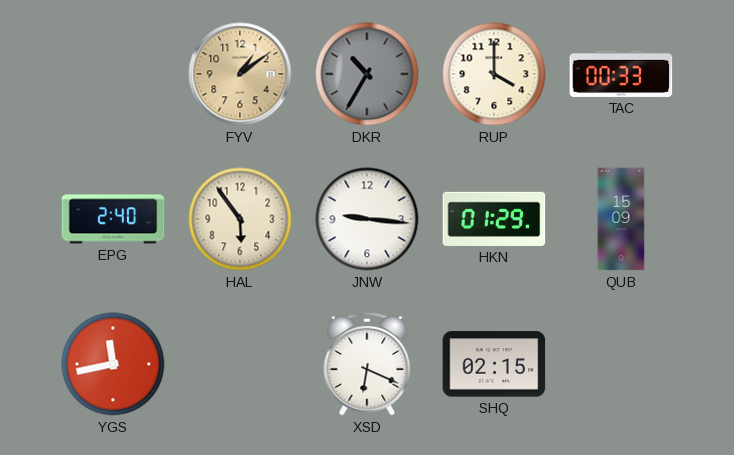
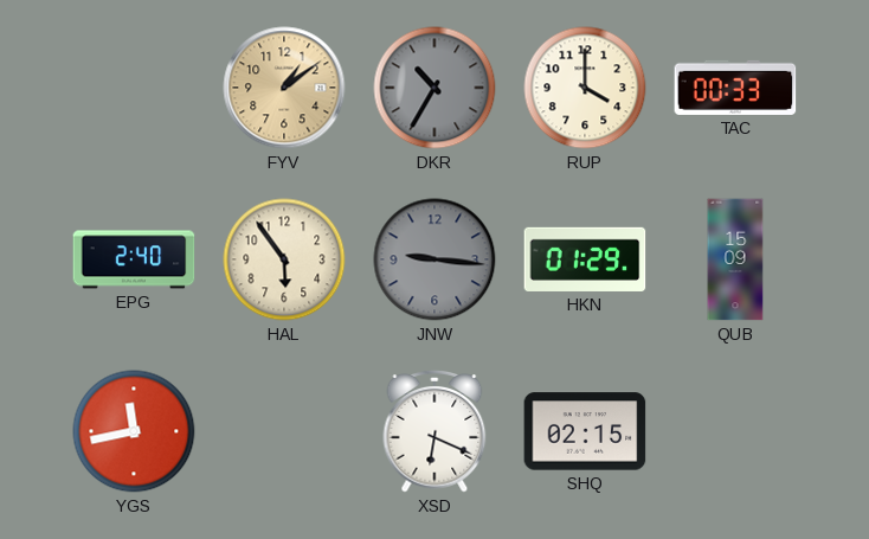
JNW dial: white -> grey
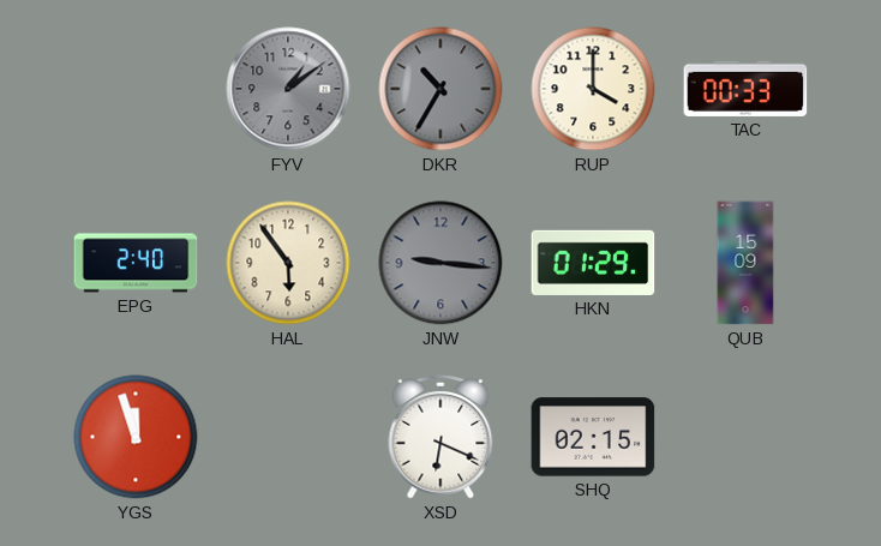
FYV dial: champagne -> grey
YGS: 11:43 -> 11:57
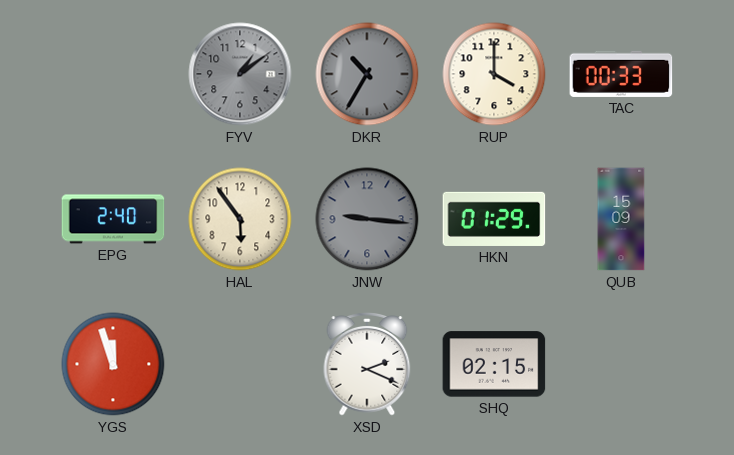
XSD: 6:19 -> 2:19
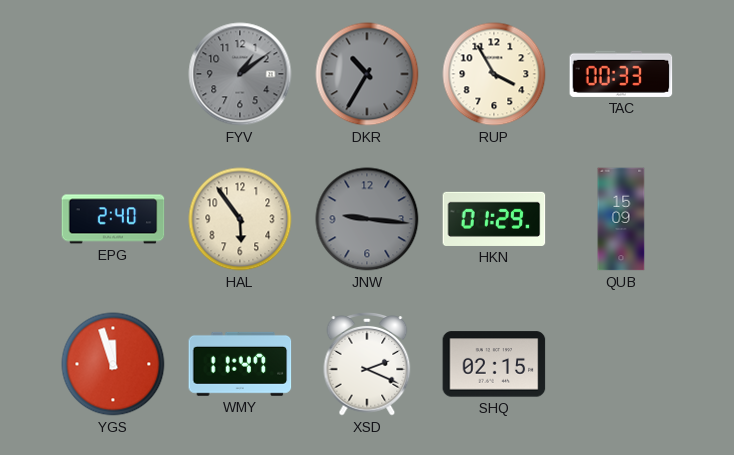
RUP: 4:00 -> 3:55
WMY: none -> 11:47
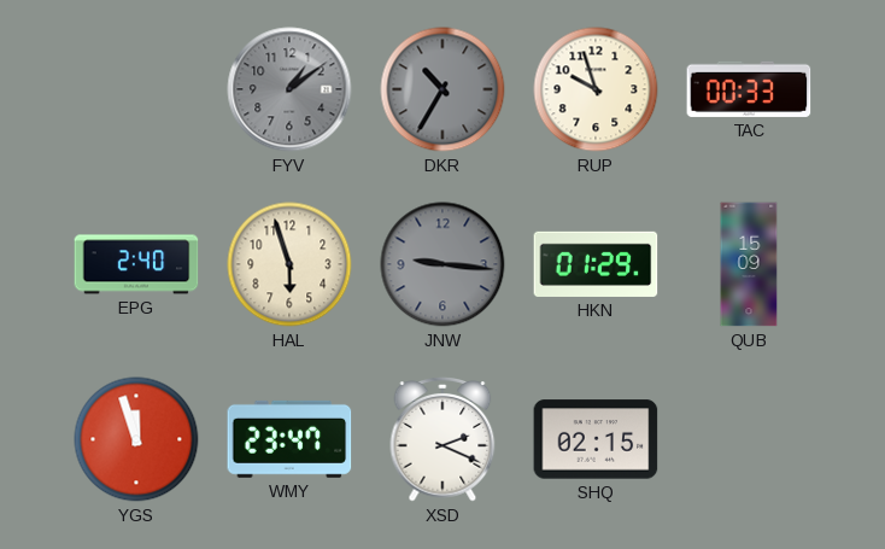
RUP: 3:55 -> 9:57
HAL: 5:54 -> 5:57
WMY: 11:47 -> 23:47
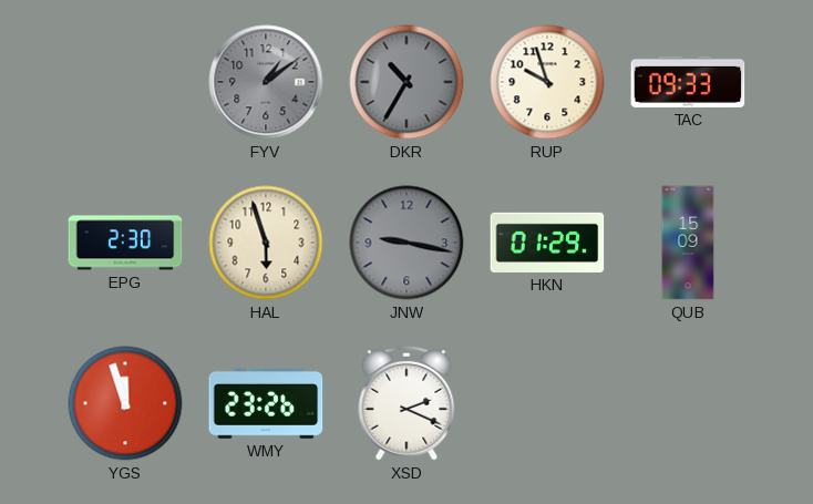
TAC: 00:33 -> 09:33
EPG: 2:40 -> 2:30
JNW: 9:16 -> 9:17
WMY: 23:47 -> 23:26
SHQ: 02:15 -> none
